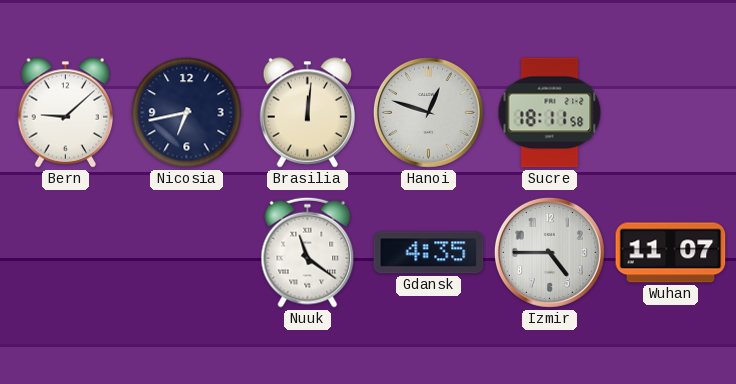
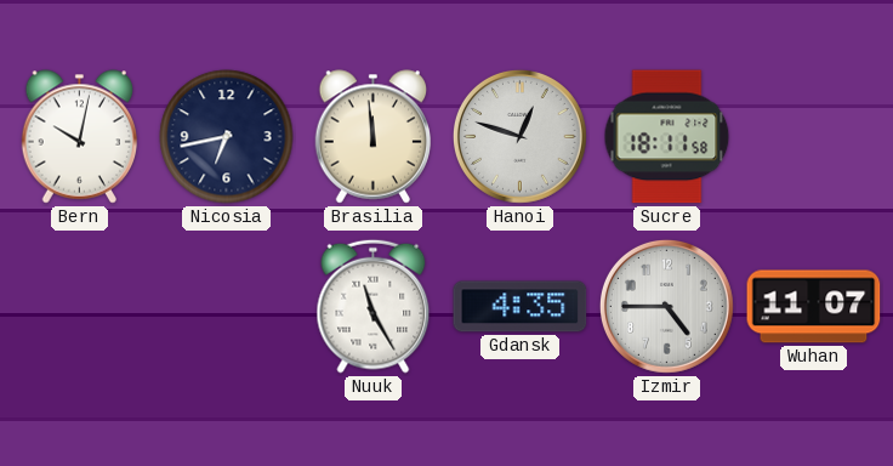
Bern: 9:08 -> 10:02
Brasilia: 12:01 -> 11:59
Nuuk: 11:21 -> 11:25
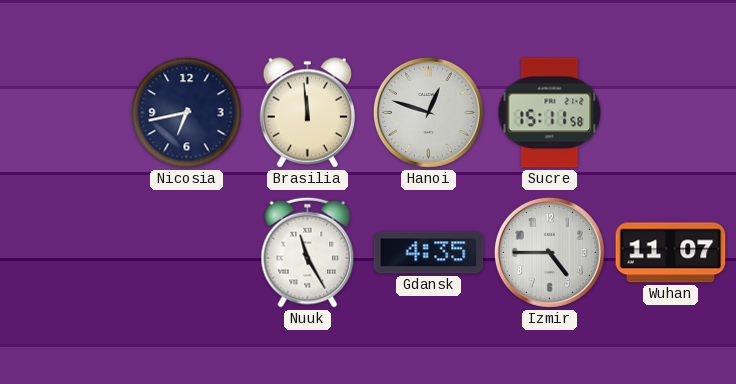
Bern: 10:02 -> none
Sucre: 18:11 -> 15:11
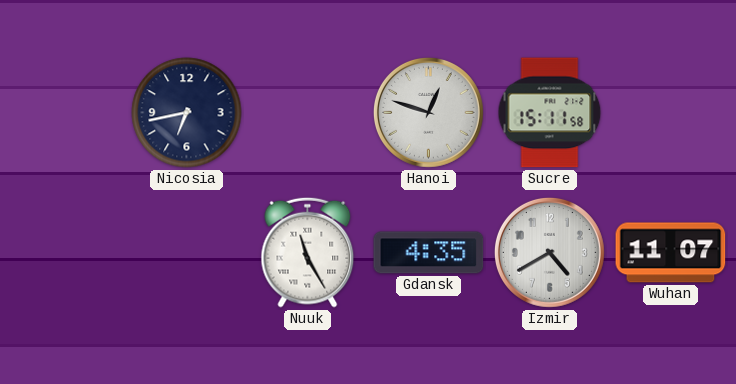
Brasilia: 11:59 -> none
Izmir: 4:45 -> 4:40
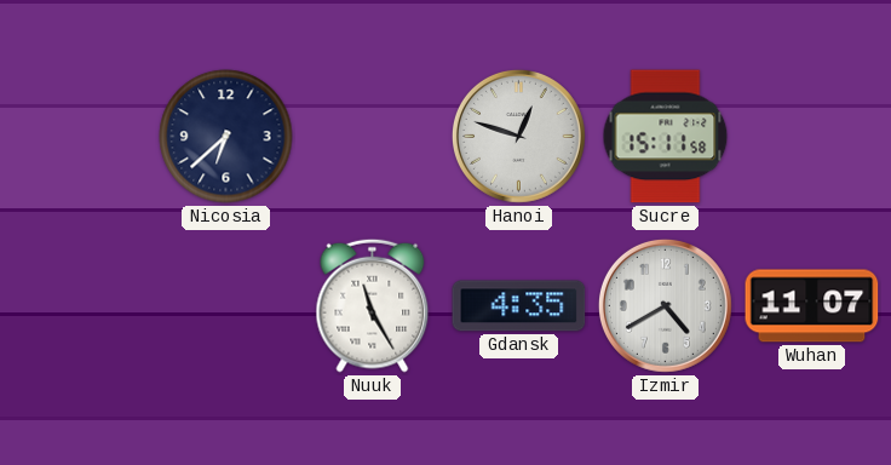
Nicosia: 6:43 -> 6:38
